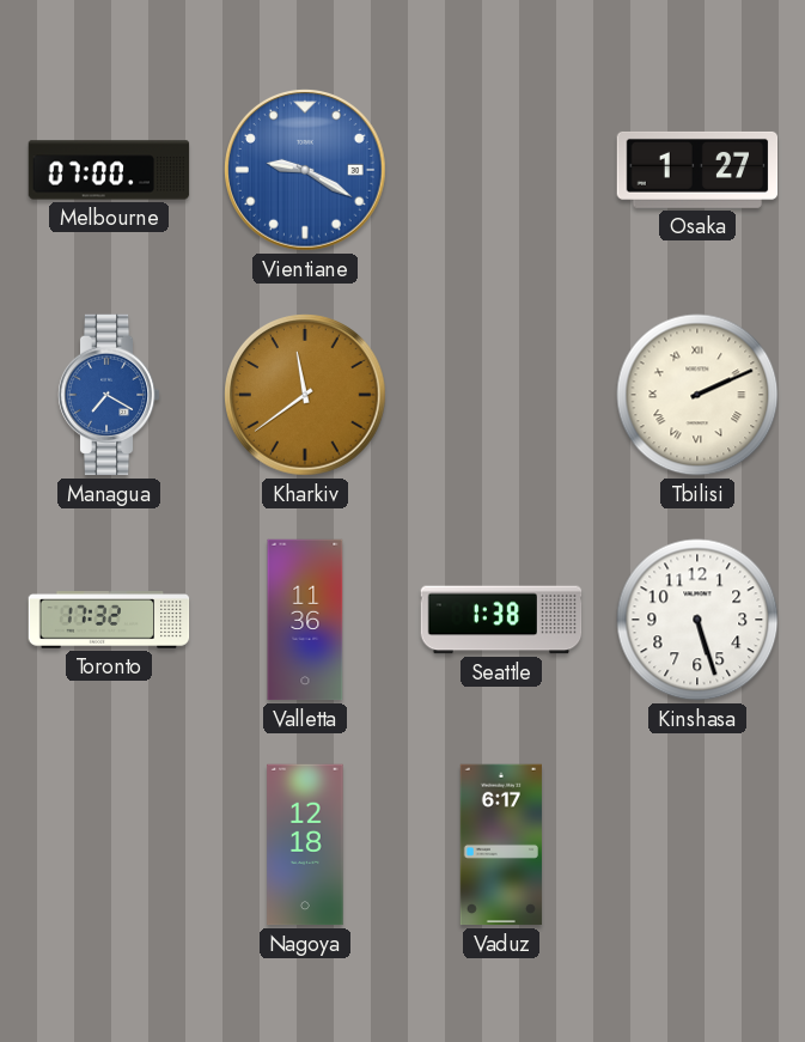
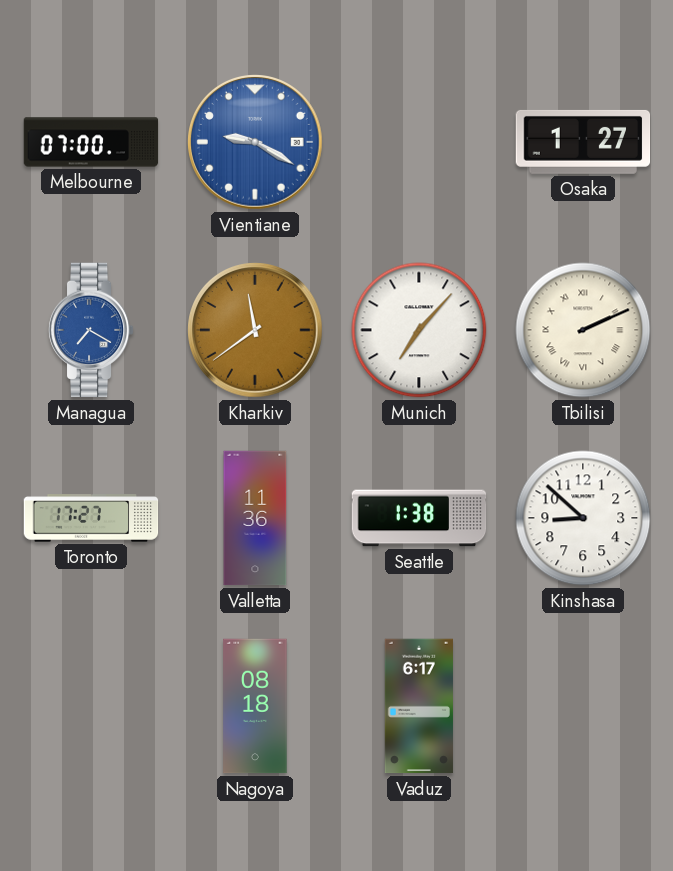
Munich: none -> 7:07
Toronto: 17:32 -> 17:27
Kinshasa: 5:27 -> 8:52
Nagoya: 12:18 -> 08:18
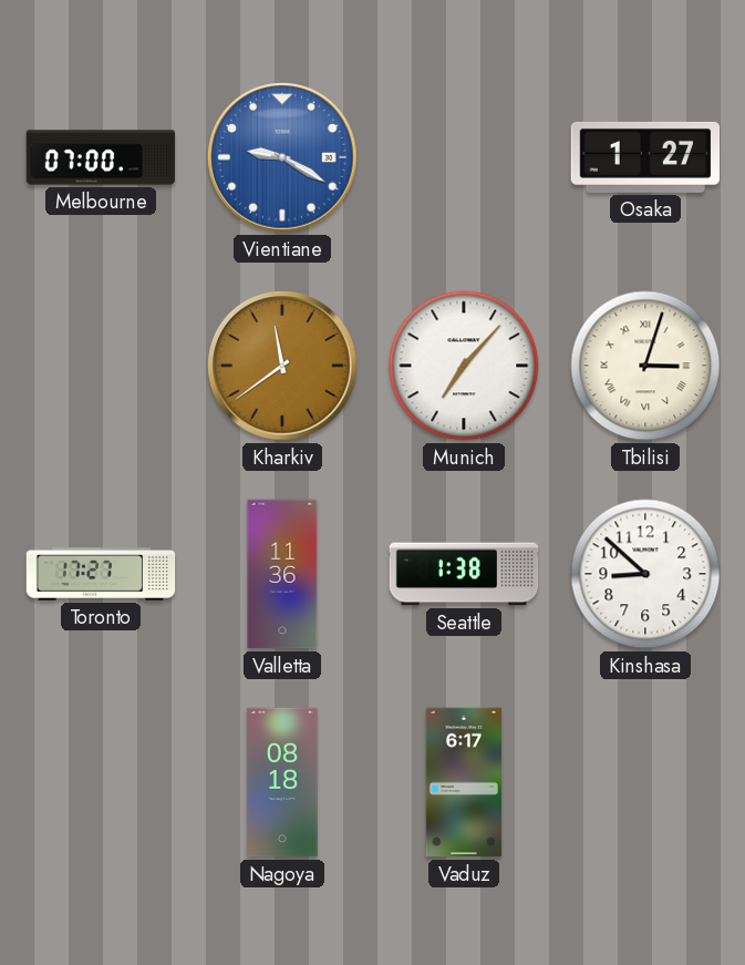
Managua: 7:20 -> none
Tbilisi: 2:11 -> 3:03
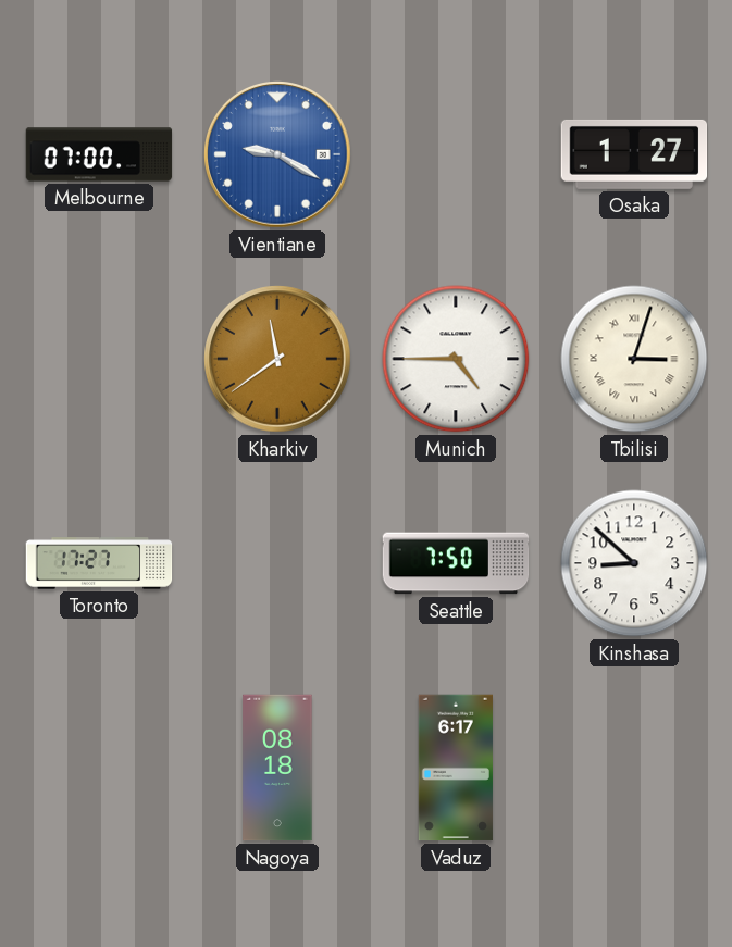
Munich: 7:07 -> 4:45
Valletta: 11:36 -> none
Seattle: 1:38 -> 7:50
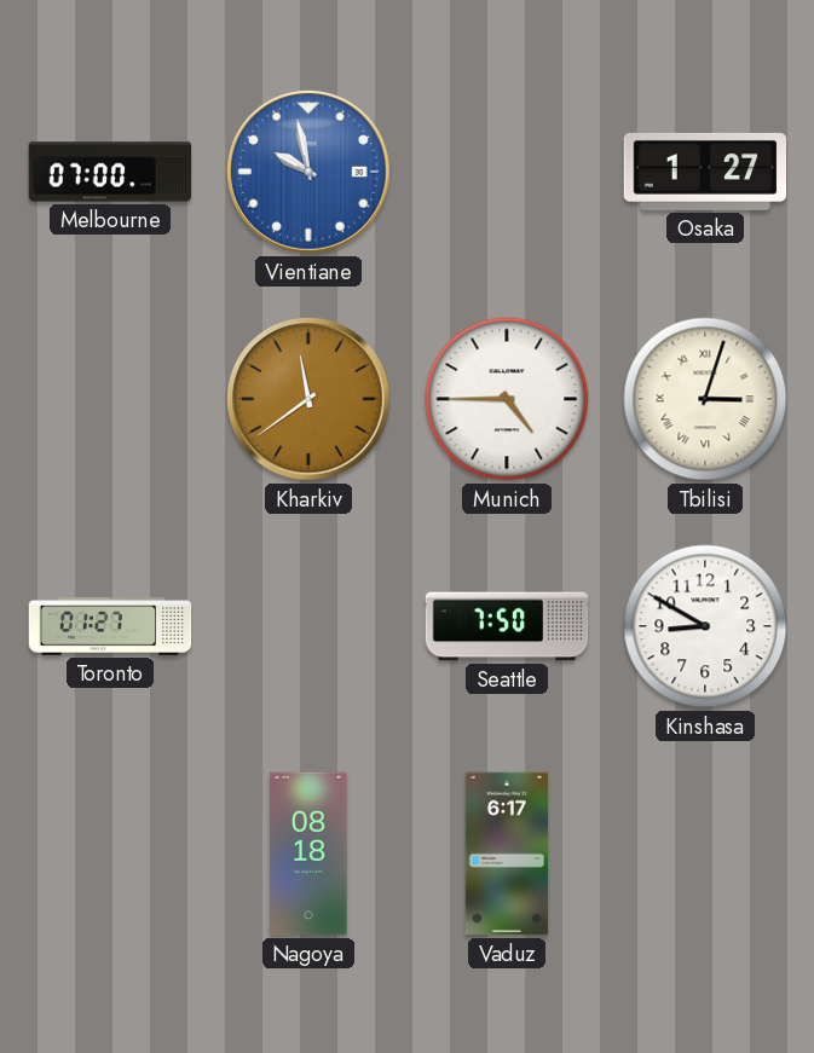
Vientiane: 9:20 -> 9:58
Toronto: 17:27 -> 01:27
Kinshasa: 8:52 -> 8:50
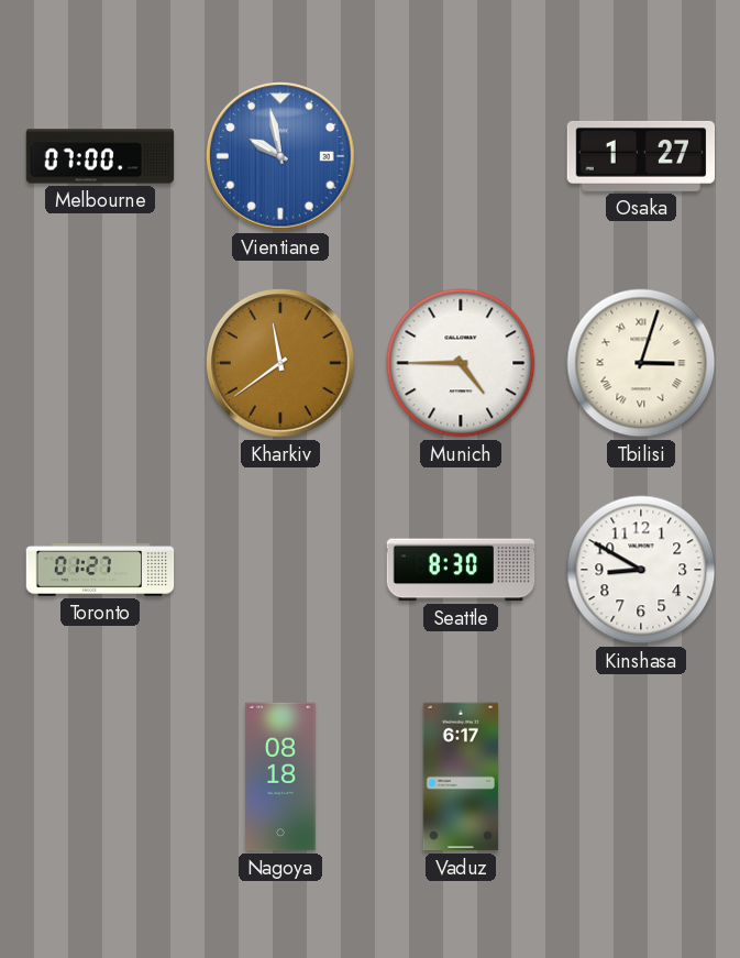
Seattle: 7:50 -> 8:30
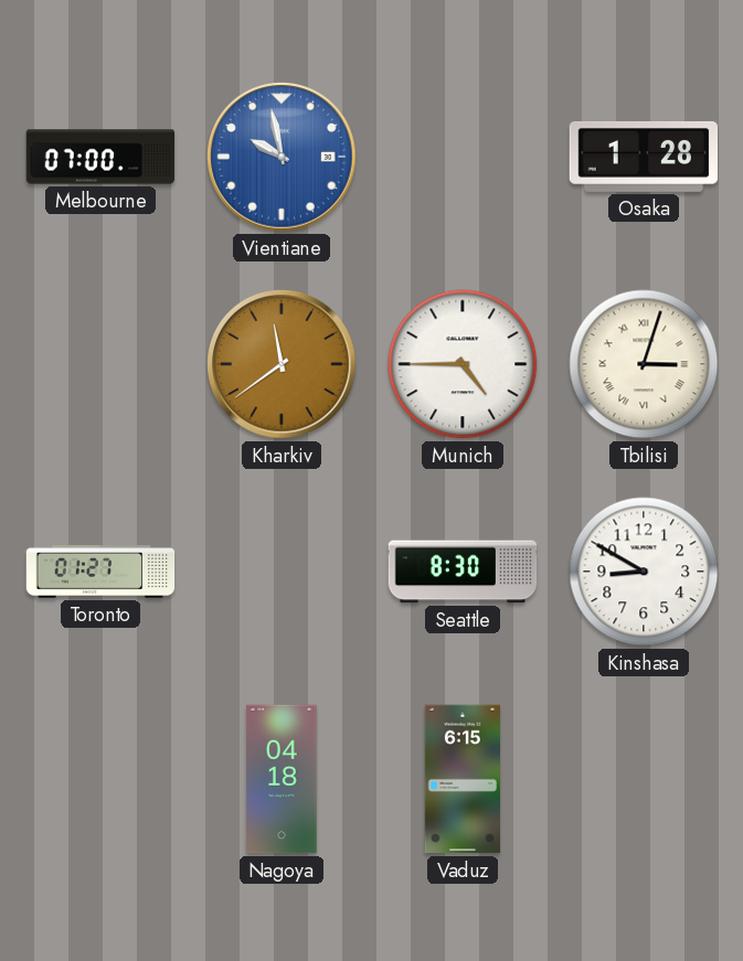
Osaka: 1:27 -> 1:28
Nagoya: 08:18 -> 04:18
Vaduz: 6:17 -> 6:15
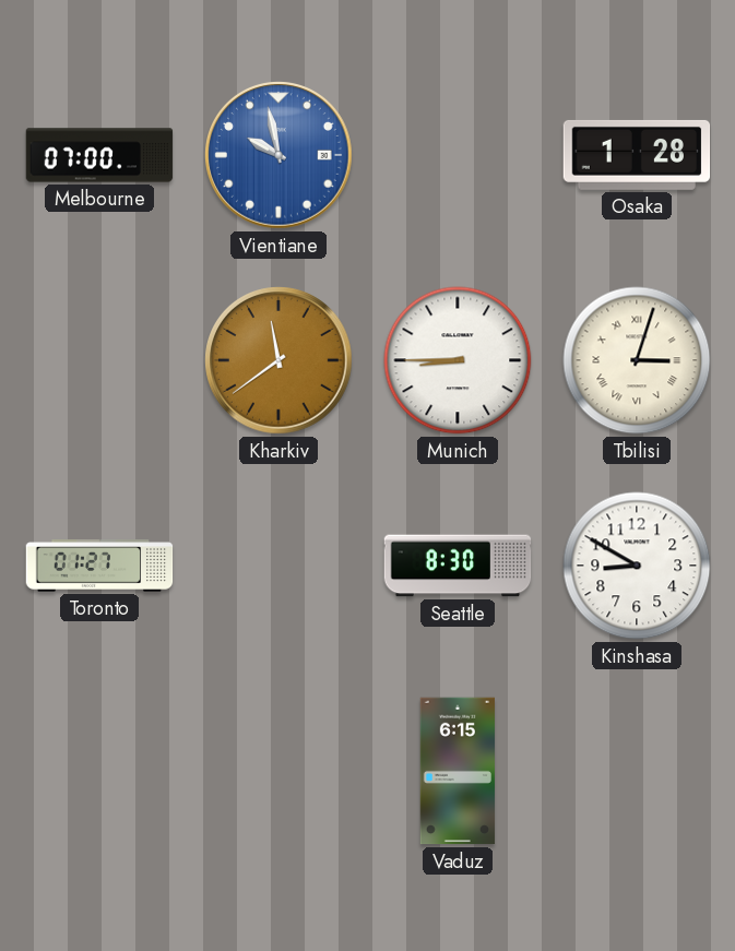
Munich: 4:45 -> 8:45
Nagoya: 04:18 -> none
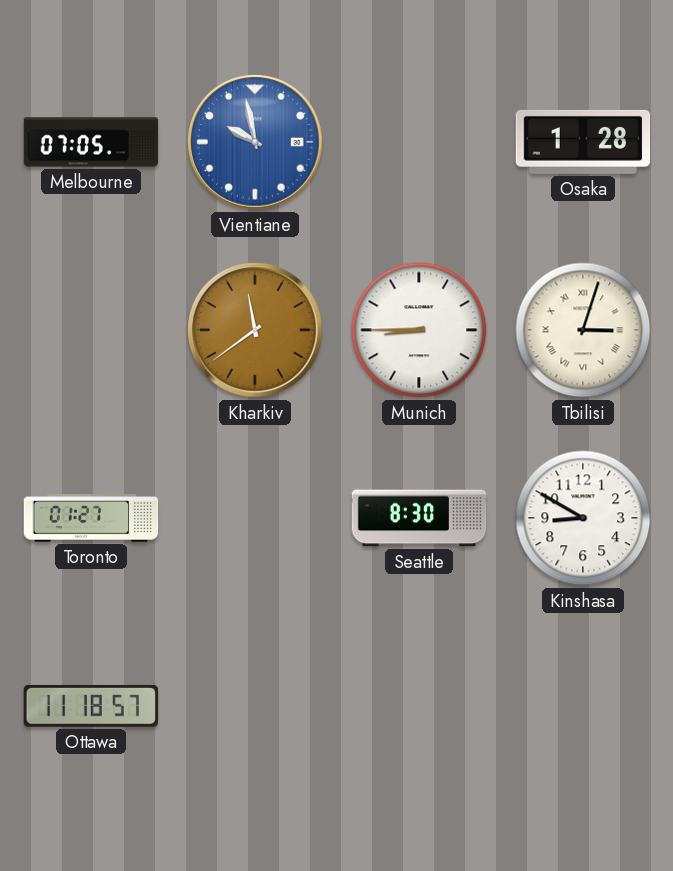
Melbourne: 07:00 -> 07:05
Ottawa: none -> 11:18
Vaduz: 6:15 -> none
